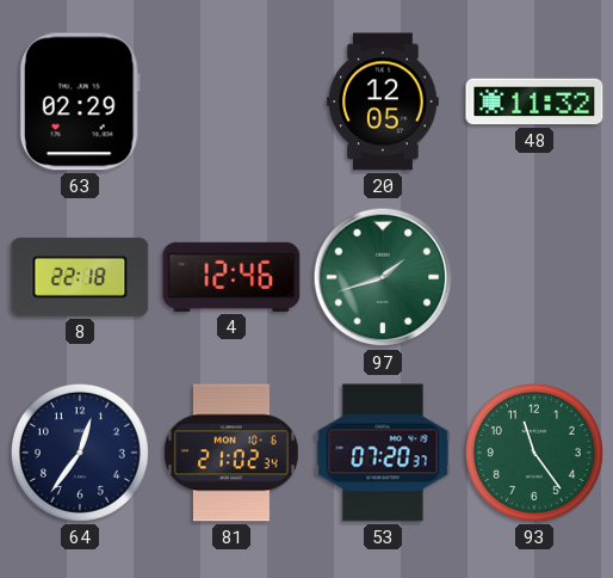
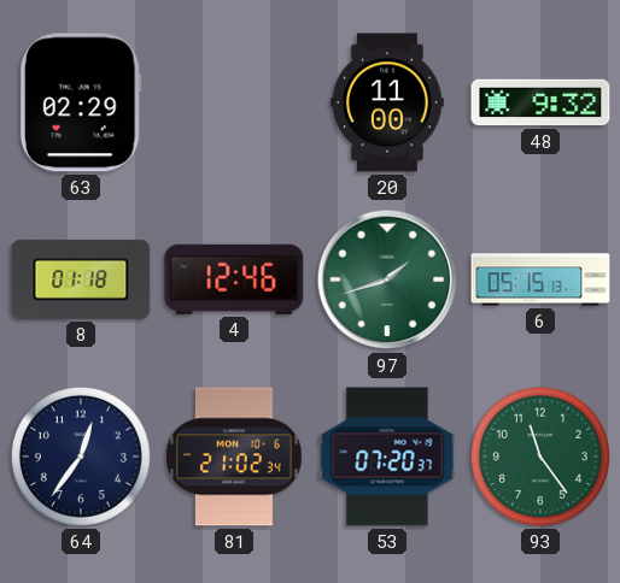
20: 12:05 -> 11:00
48: 11:32 -> 9:32
8: 22:18 -> 01:18
6: none -> 05:15
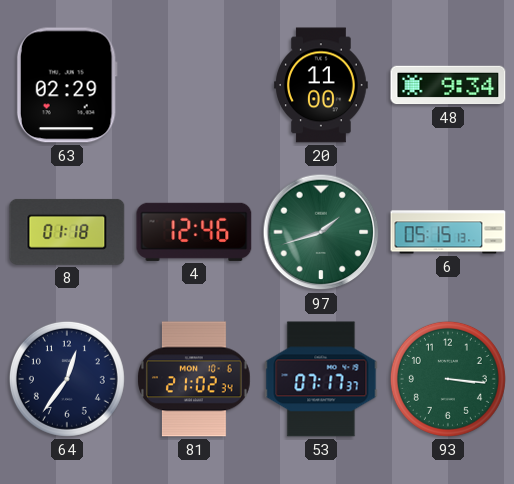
48: 9:32 -> 9:34
53: 07:20 -> 07:17
93: 11:24 -> 3:16
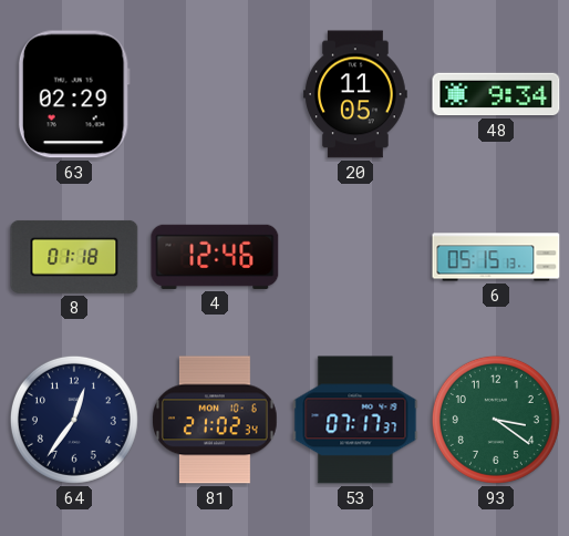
20: 11:00 -> 11:05
97: 1:42 -> none
93: 3:16 -> 3:21
